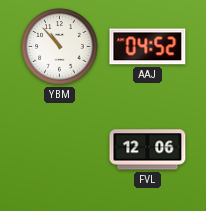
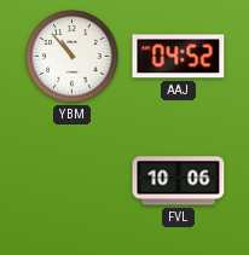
FVL: 12:06 -> 10:06
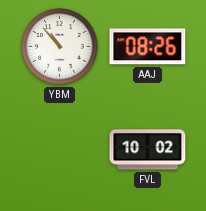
AAJ: 04:52 -> 08:26
FVL: 10:06 -> 10:02
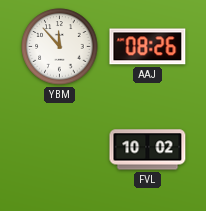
YBM: 10:53 -> 11:53
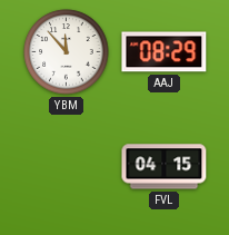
AAJ: 08:26 -> 08:29
FVL: 10:02 -> 04:15
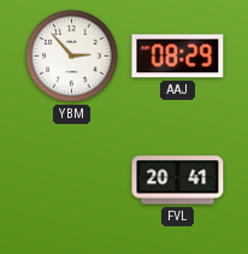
YBM: 11:53 -> 2:53
FVL: 04:15 -> 20:41
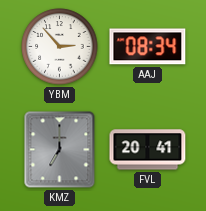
AAJ: 08:29 -> 08:34
KMZ: none -> 7:00
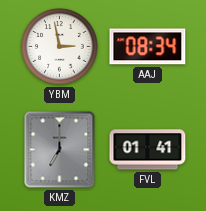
YBM: 2:53 -> 2:58
FVL: 20:41 -> 01:41
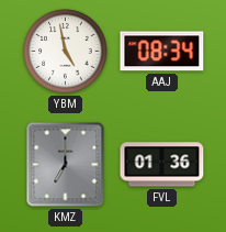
YBM: 2:58 -> 4:58
FVL: 01:41 -> 01:36
